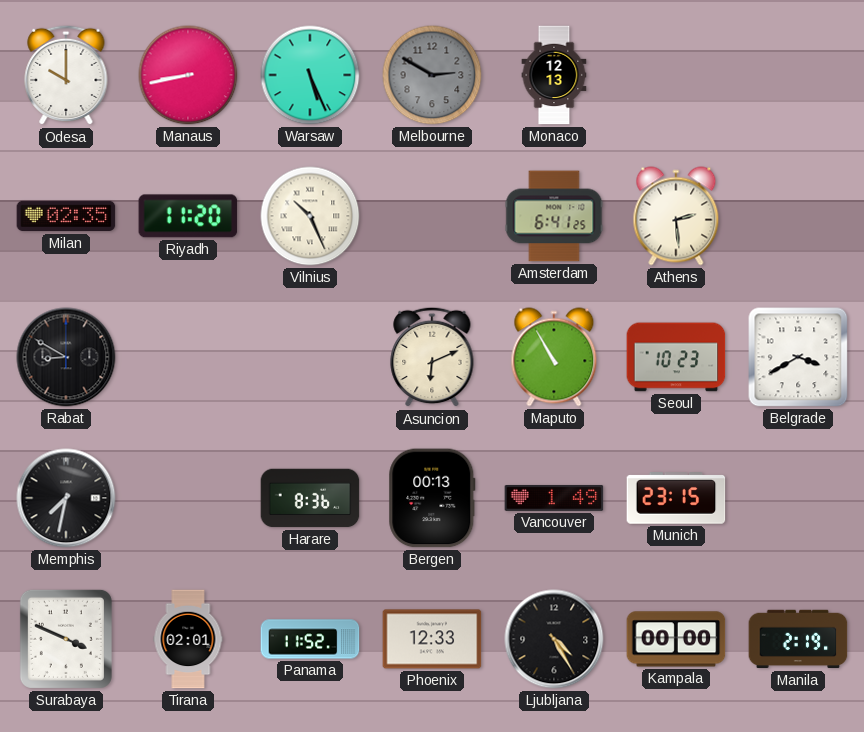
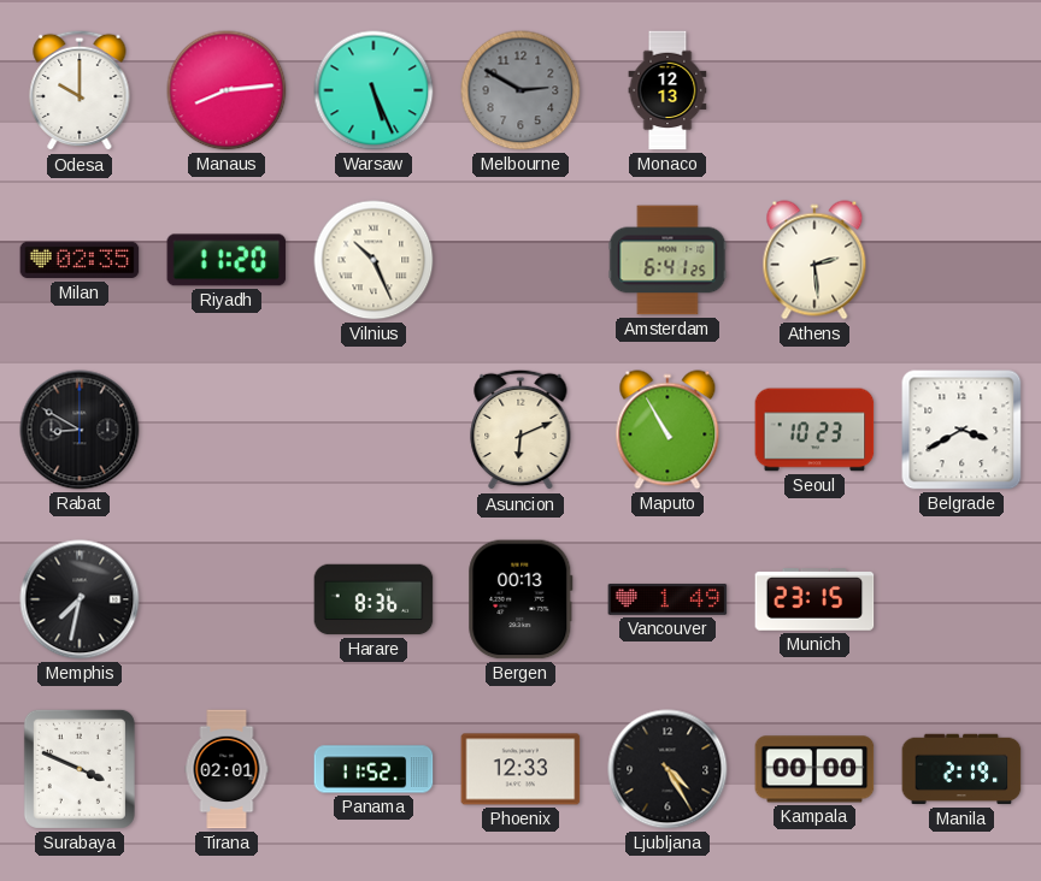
Manaus: 8:43 -> 8:14
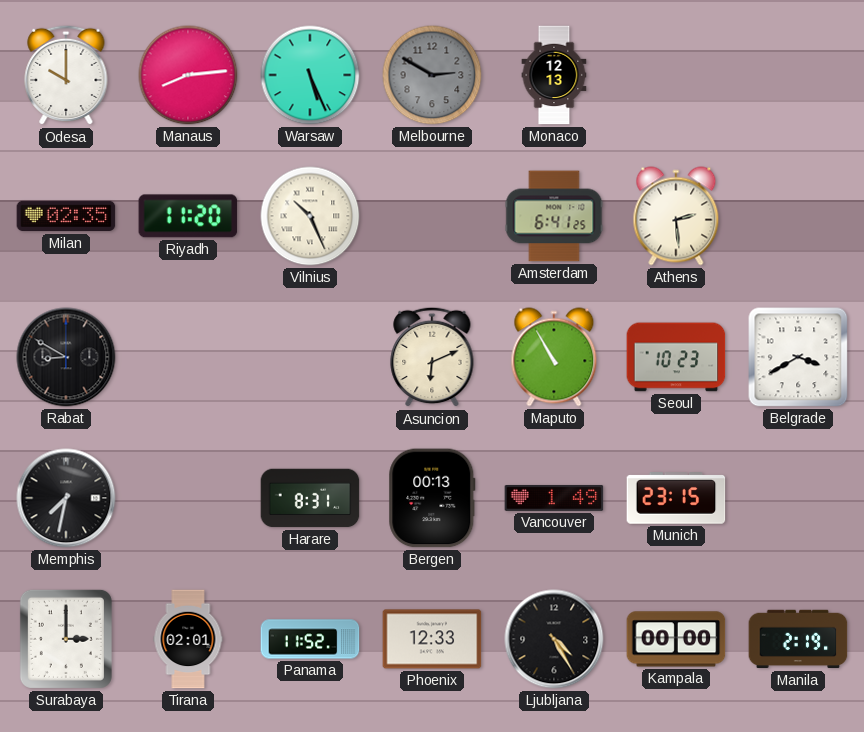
Harare: 8:36 -> 8:31
Surabaya: 3:49 -> 3:00
